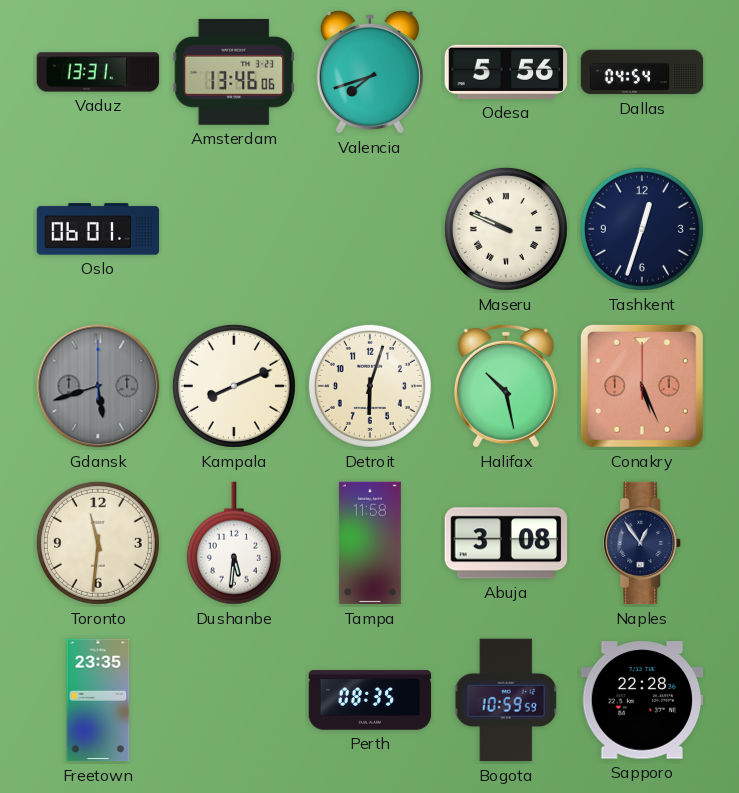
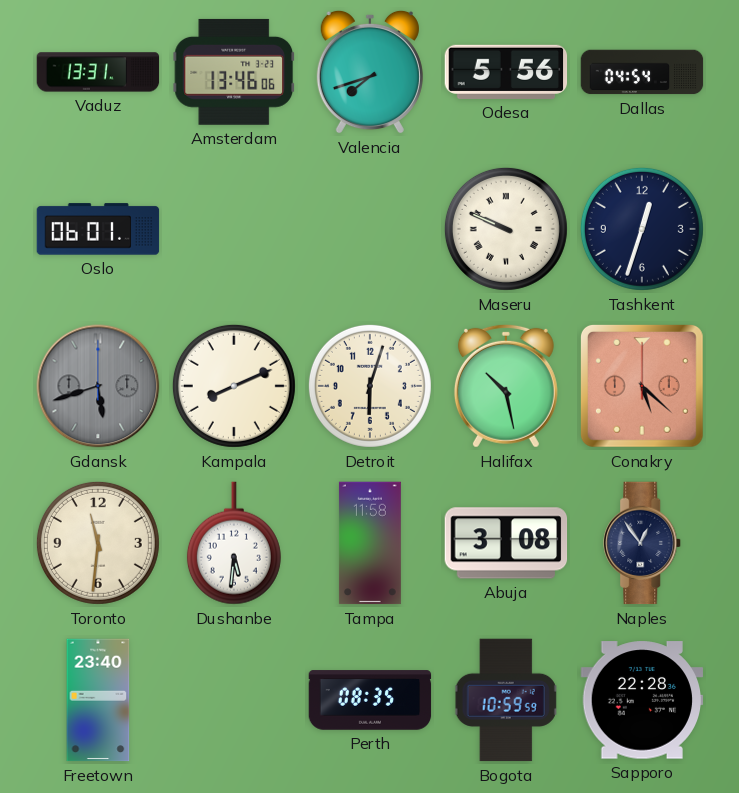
Conakry: 5:26 -> 5:22
Freetown: 23:35 -> 23:40
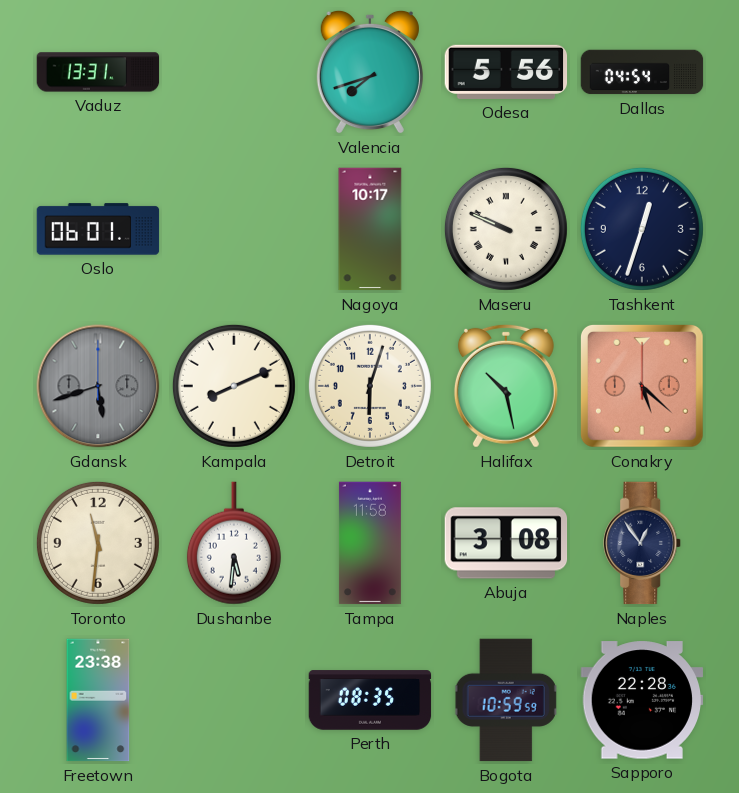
Amsterdam: 13:46 -> none
Nagoya: none -> 10:17
Freetown: 23:40 -> 23:38
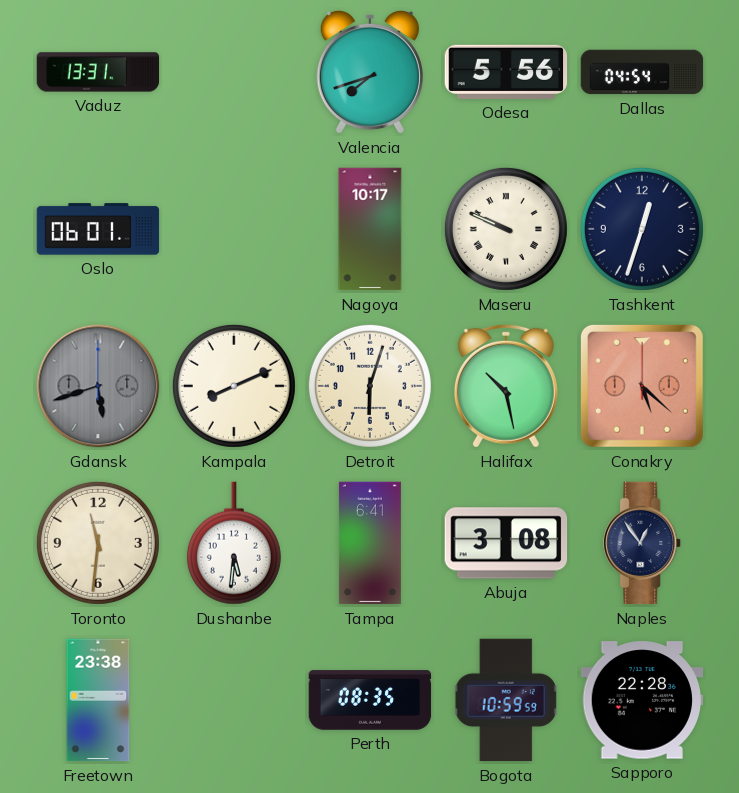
Tampa: 11:58 -> 6:41
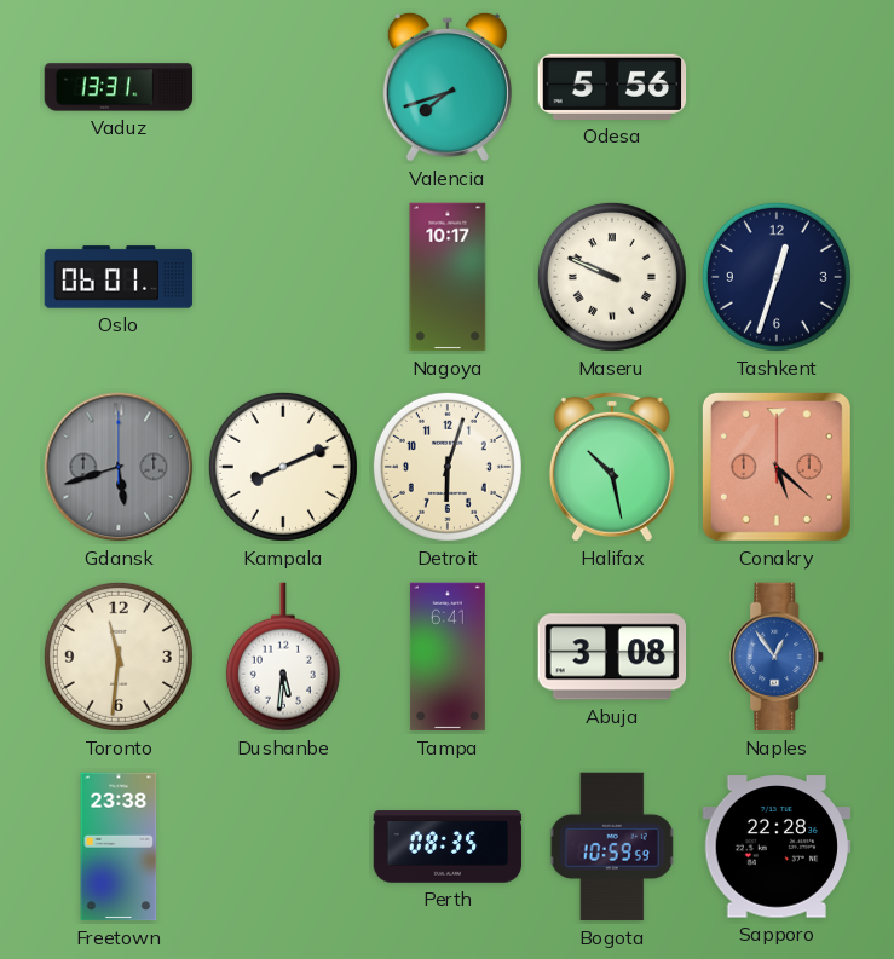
Dallas: 04:54 -> none
Naples dial: navy -> blue
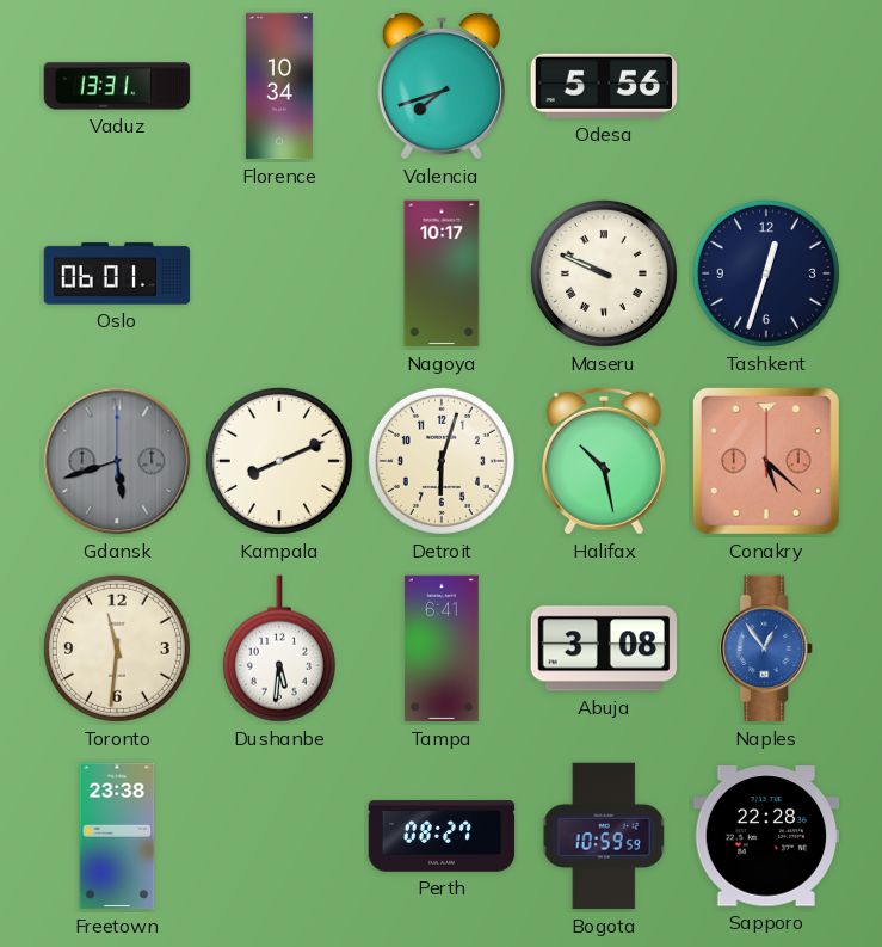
Florence: none -> 10:34
Perth: 08:35 -> 08:27
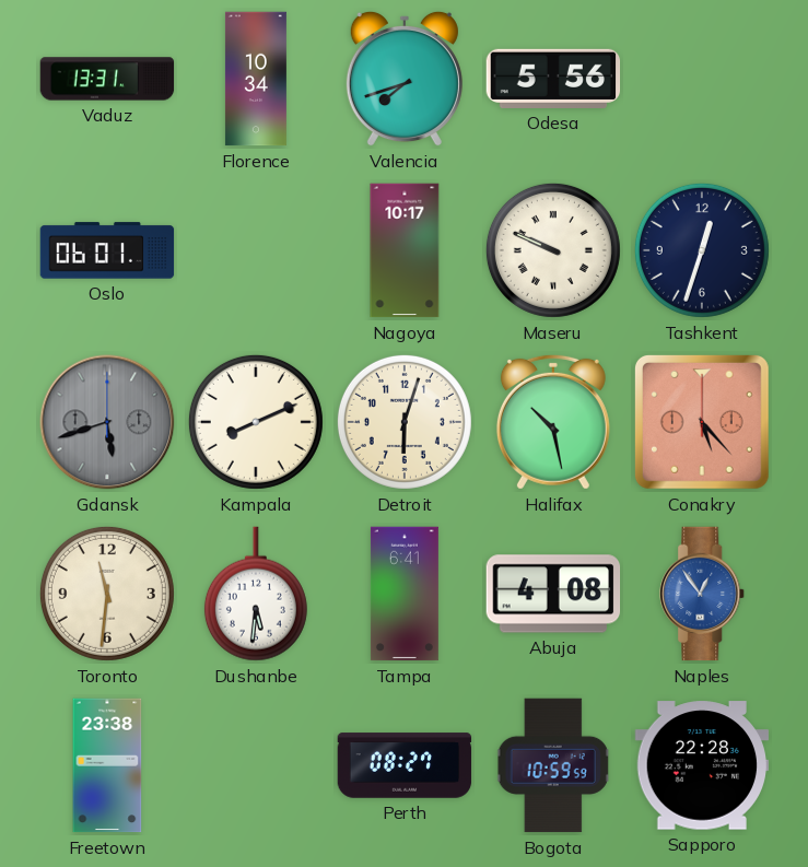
Conakry: 5:22 -> 5:23
Abuja: 3:08 -> 4:08
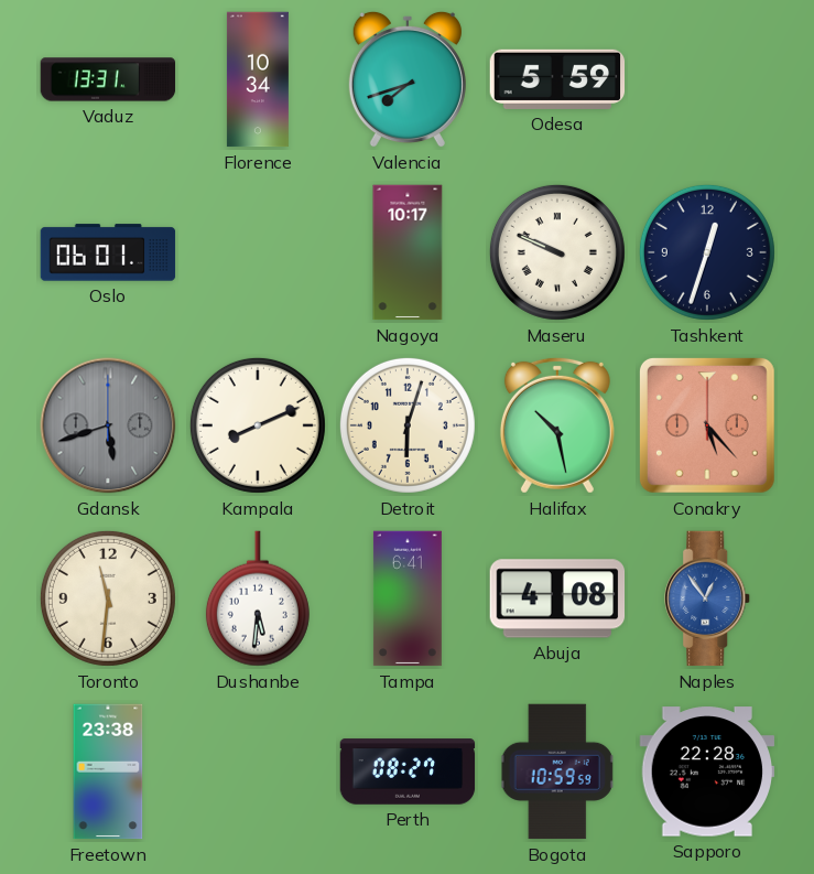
Odesa: 5:56 -> 5:59
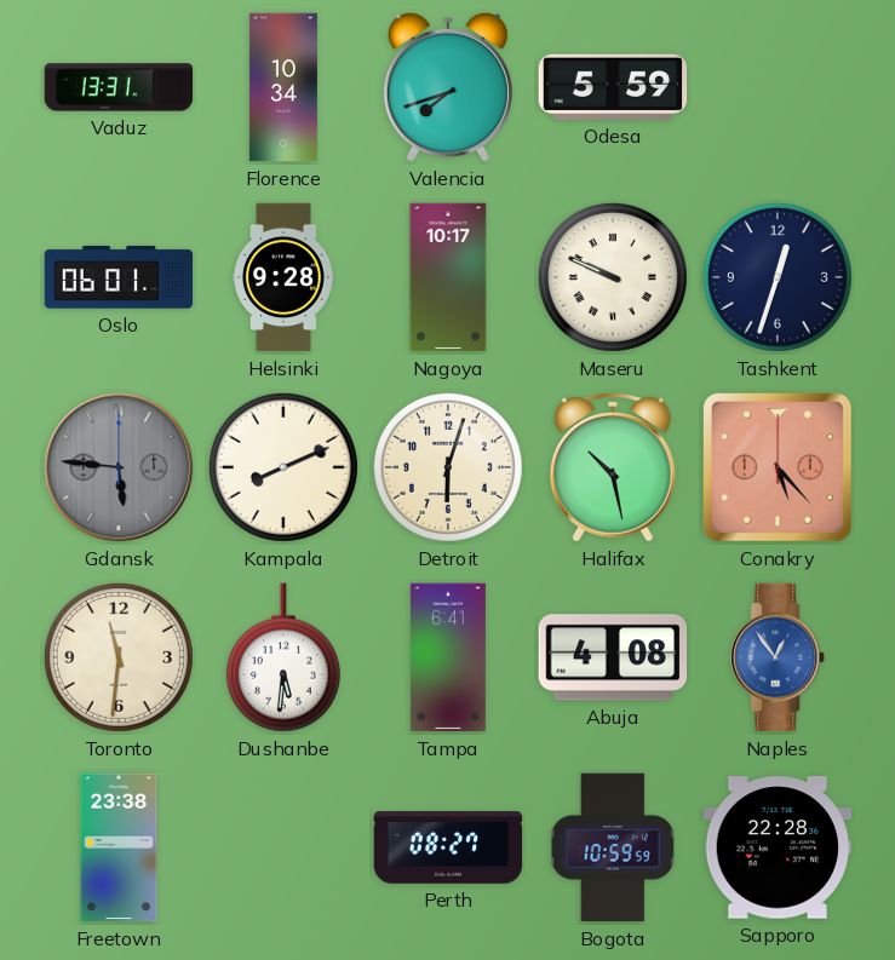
Helsinki: none -> 9:28
Gdansk: 5:42 -> 5:46
